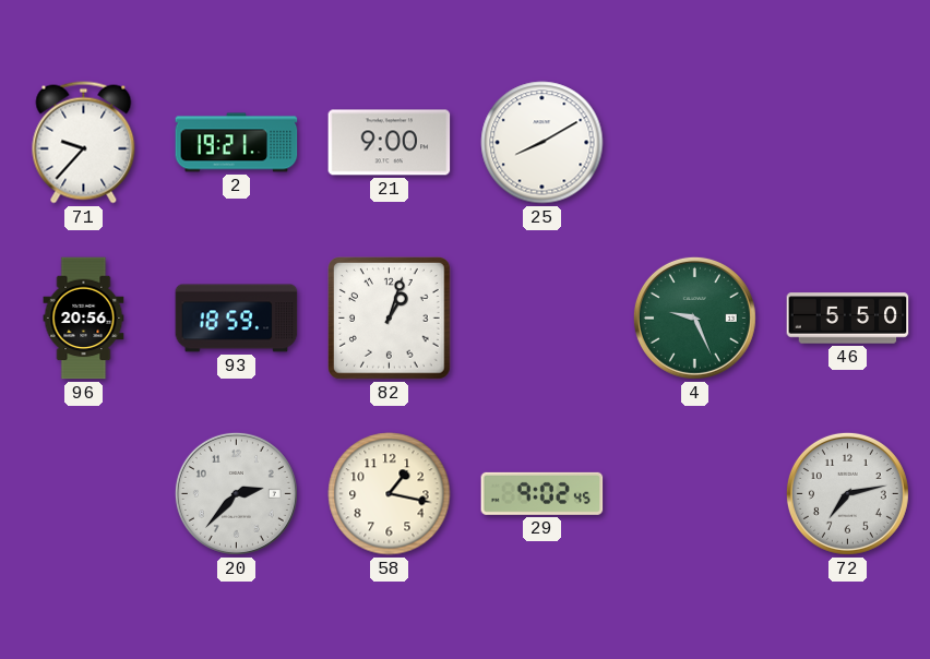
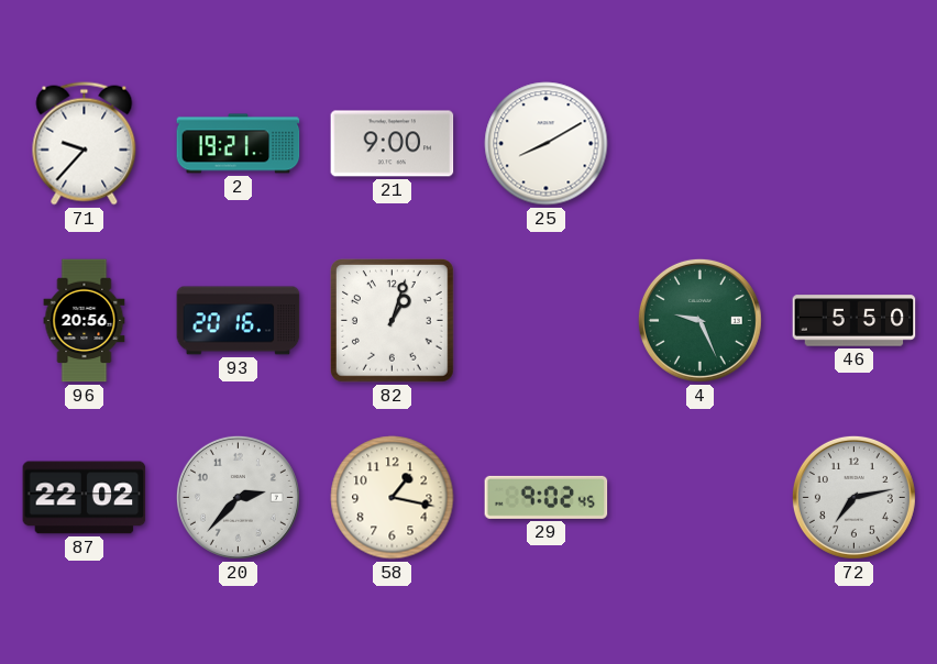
93: 18:59 -> 20:16
87: none -> 22:02
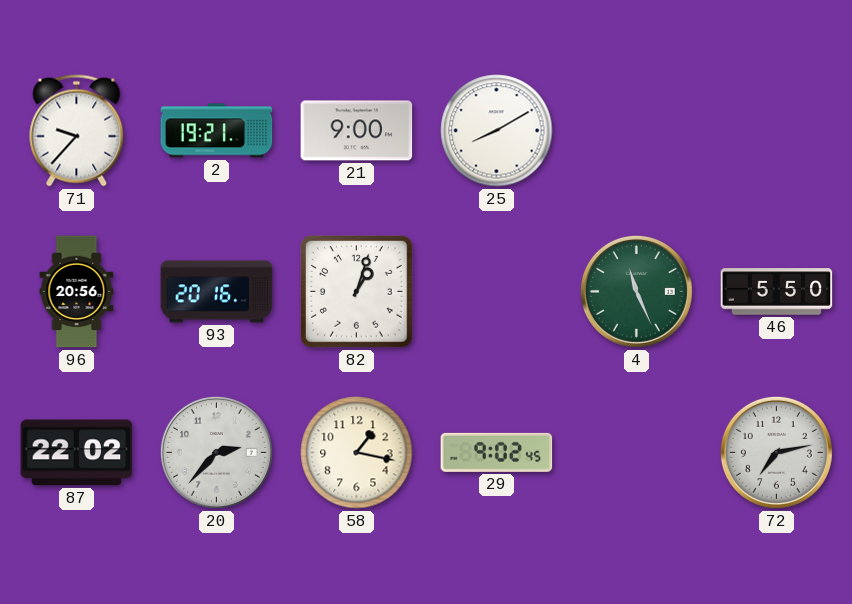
4: 9:26 -> 11:26
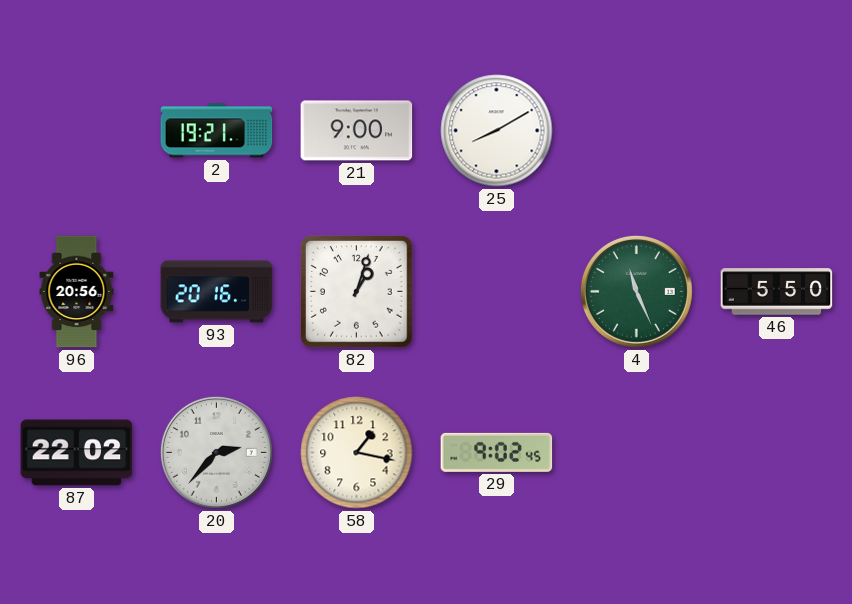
71: 9:37 -> none
72: 7:13 -> none
